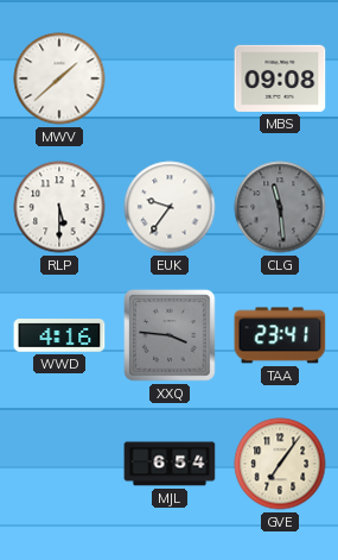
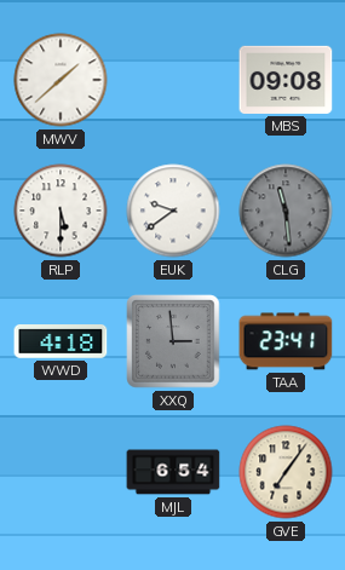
EUK: 9:36 -> 9:39
WWD: 4:16 -> 4:18
XXQ: 3:46 -> 2:59
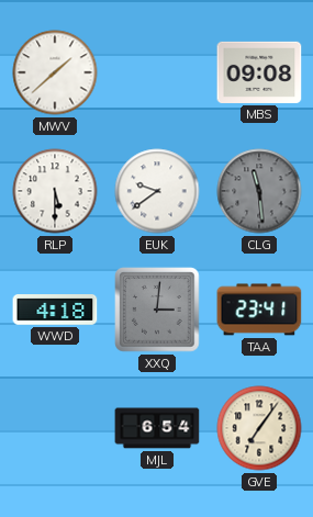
XXQ: 2:59 -> 3:01
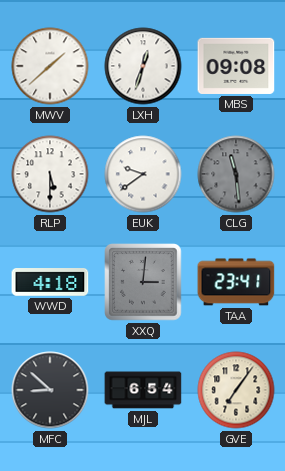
LXH: none -> 12:33
MFC: none -> 8:52
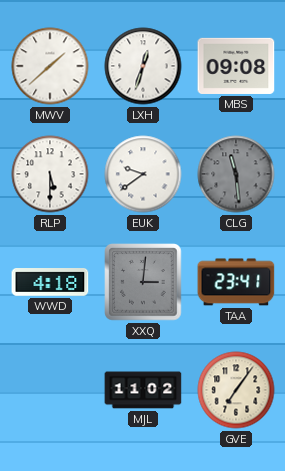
MFC: 8:52 -> none
MJL: 6:54 -> 11:02
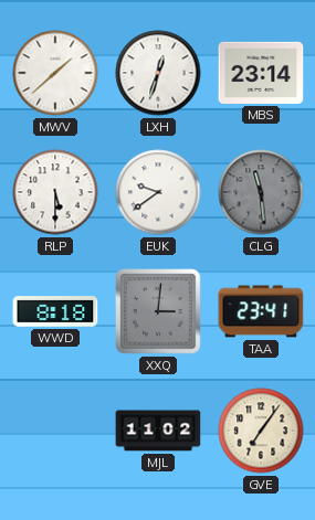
MBS: 09:08 -> 23:14
WWD: 4:18 -> 8:18
